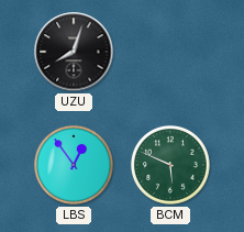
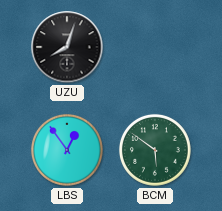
BCM: 5:49 -> 5:51
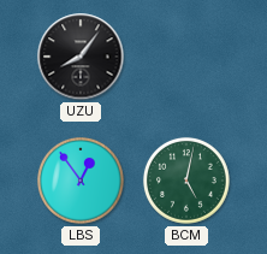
UZU: 8:03 -> 8:06
BCM: 5:51 -> 5:02
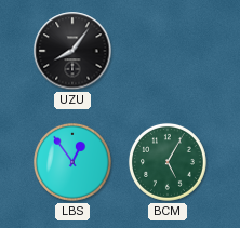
BCM: 5:02 -> 5:05
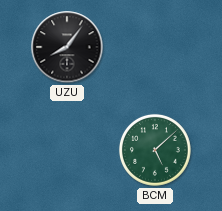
LBS: 12:54 -> none
BCM: 5:05 -> 5:08
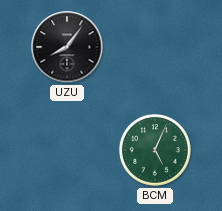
BCM: 5:08 -> 5:04
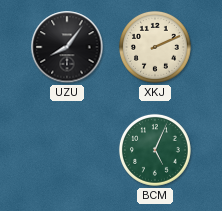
XKJ: none -> 2:11
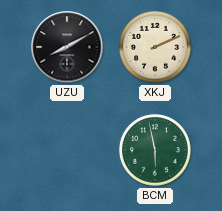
UZU: 8:06 -> 8:10
BCM: 5:04 -> 5:58
